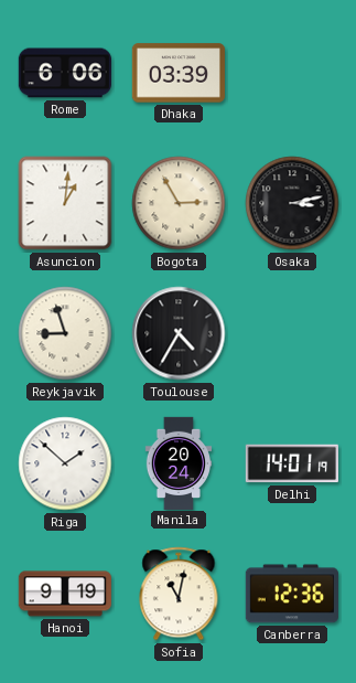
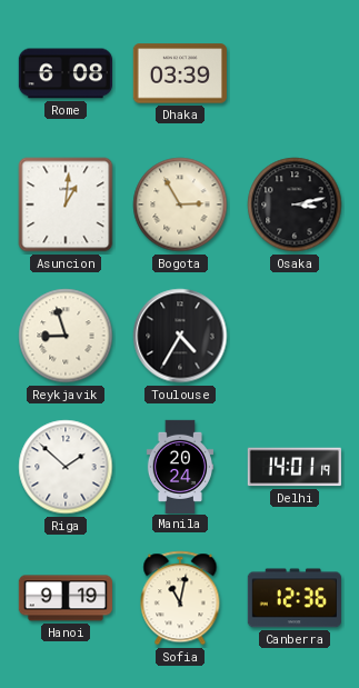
Rome: 6:06 -> 6:08
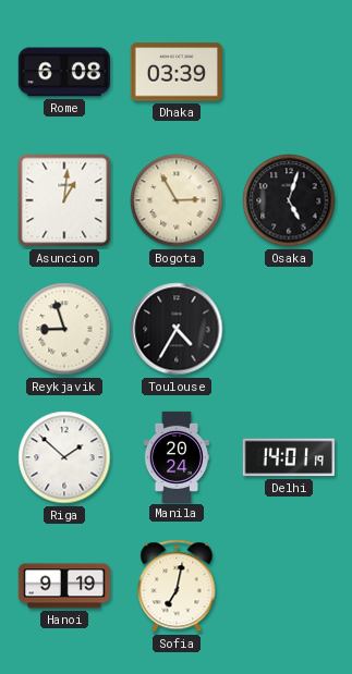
Osaka: 3:13 -> 5:03
Sofia: 11:02 -> 7:02
Canberra: 12:36 -> none
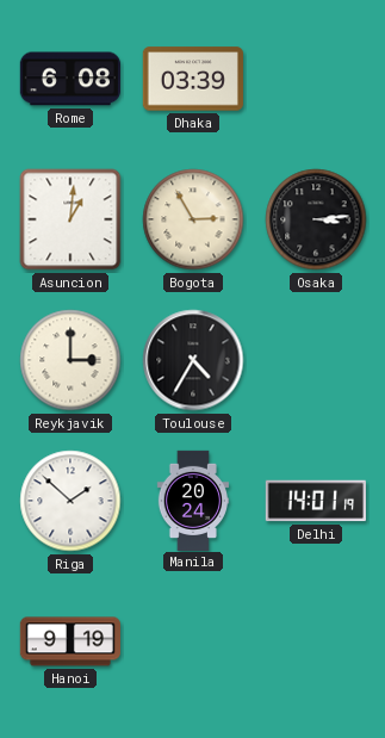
Osaka: 5:03 -> 3:14
Reykjavik: 8:57 -> 3:00
Sofia: 7:02 -> none
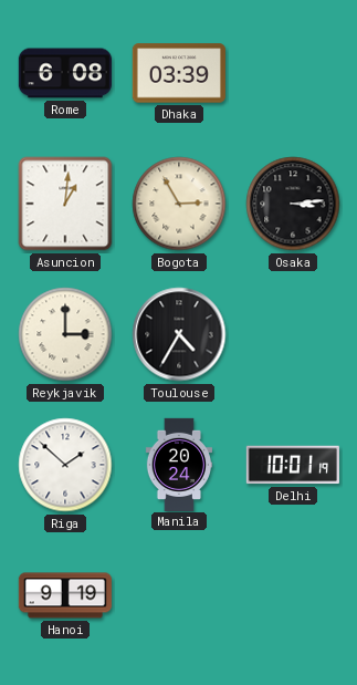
Delhi: 14:01 -> 10:01
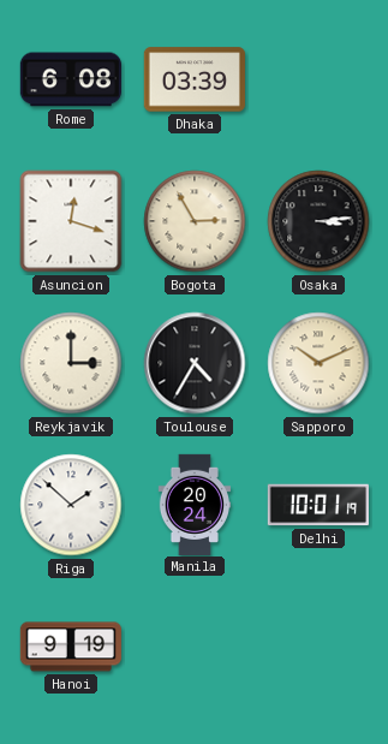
Asuncion: 1:01 -> 12:18
Sapporo: none -> 10:11
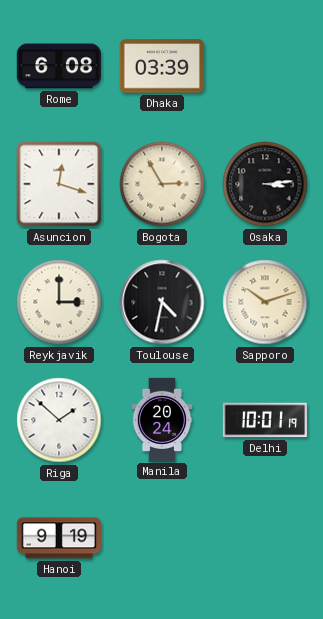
Toulouse: 4:35 -> 4:32
Sapporo: 10:11 -> 10:12
